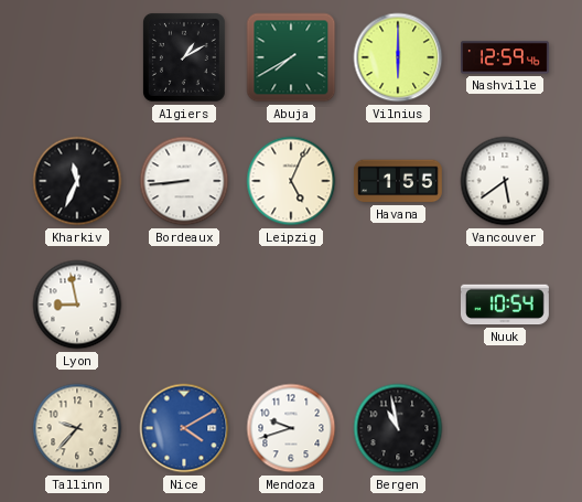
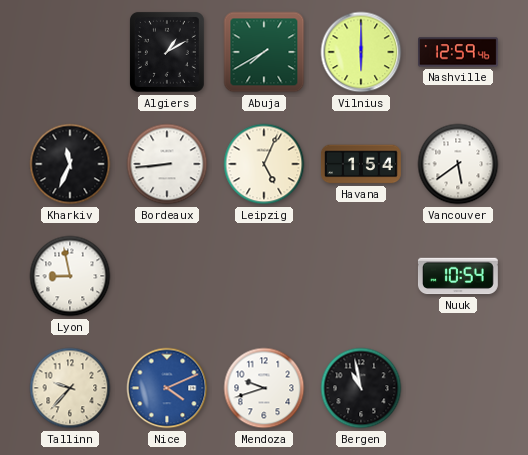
Havana: 1:55 -> 1:54
Nice: 4:10 -> 4:11
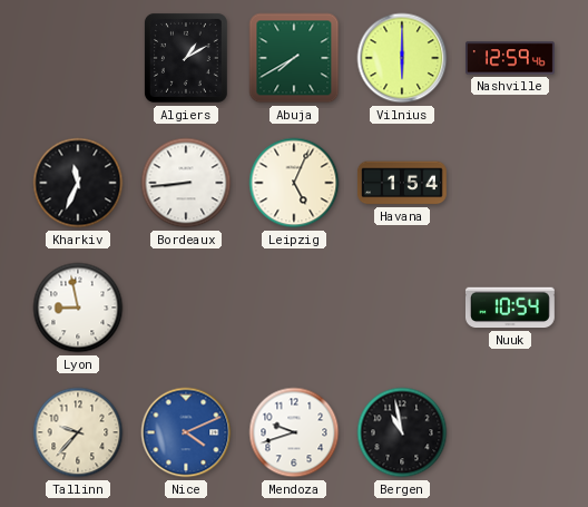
Vancouver: 5:39 -> none
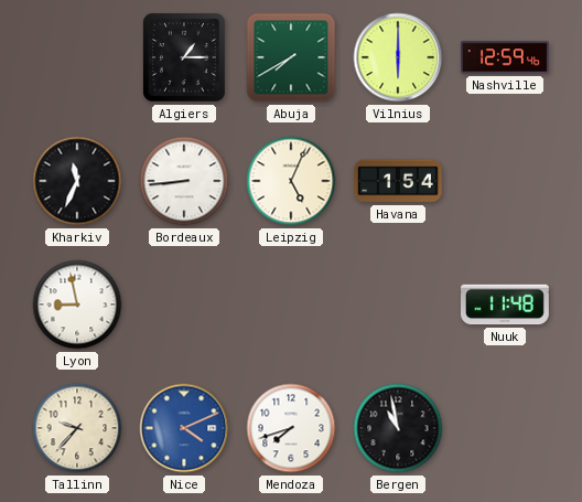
Algiers: 1:10 -> 1:15
Nuuk: 10:54 -> 11:48
Mendoza: 9:42 -> 7:42
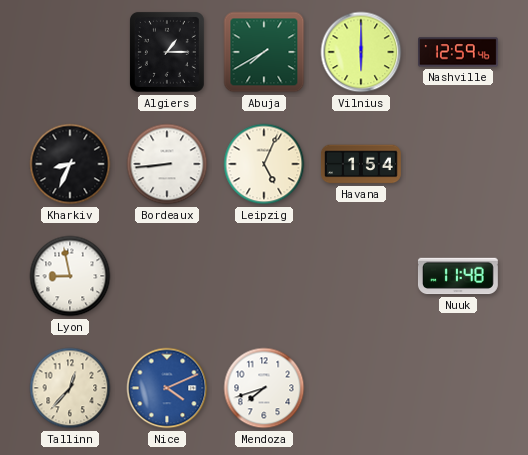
Kharkiv: 11:34 -> 8:34
Tallinn: 9:37 -> 12:37
Bergen: 10:58 -> none
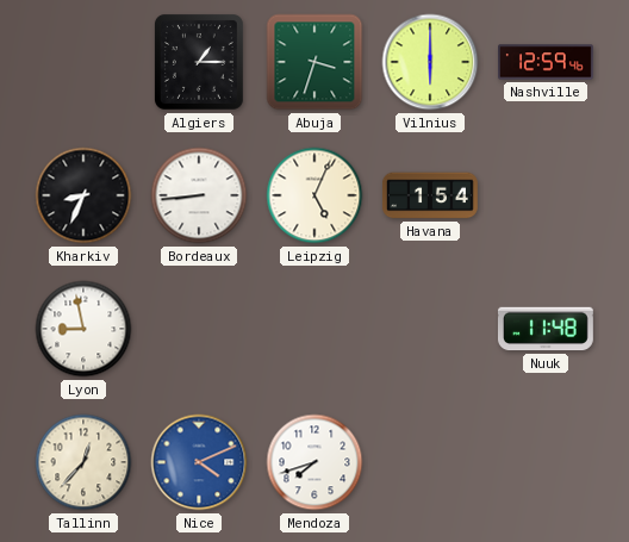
Abuja: 7:40 -> 3:33
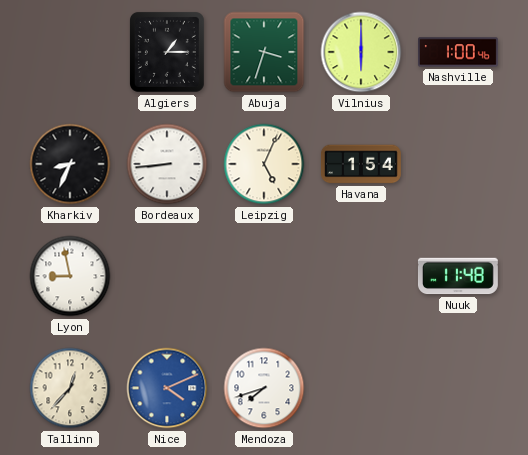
Nashville: 12:59 -> 1:00
